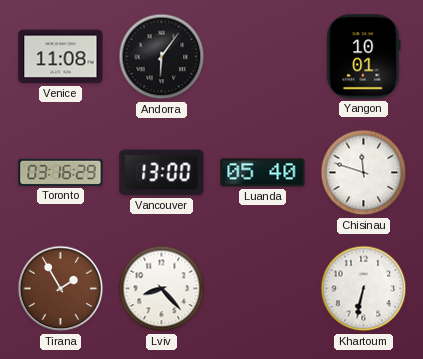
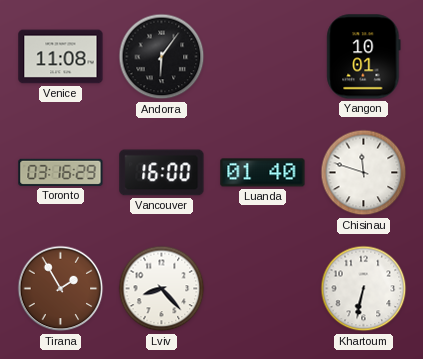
Vancouver: 13:00 -> 16:00
Luanda: 05:40 -> 01:40
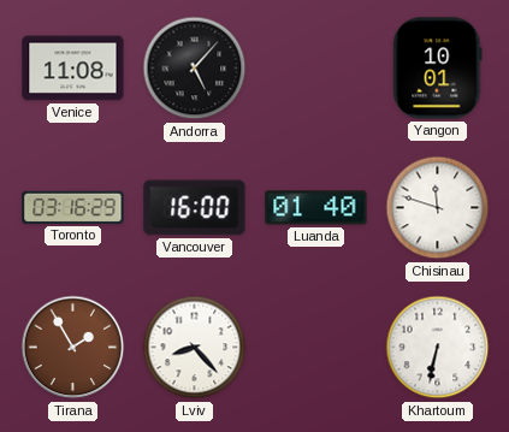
Andorra: 6:06 -> 5:07
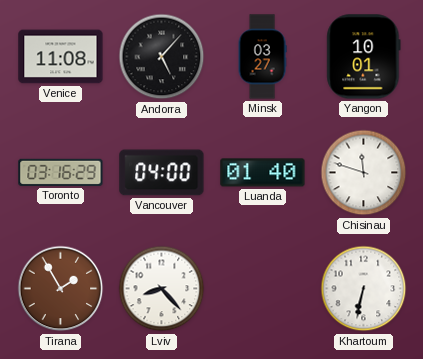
Minsk: none -> 03:27
Vancouver: 16:00 -> 04:00
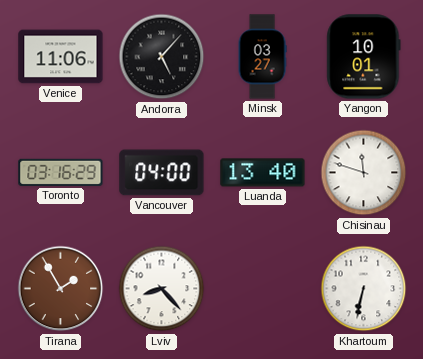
Venice: 11:08 -> 11:06
Luanda: 01:40 -> 13:40
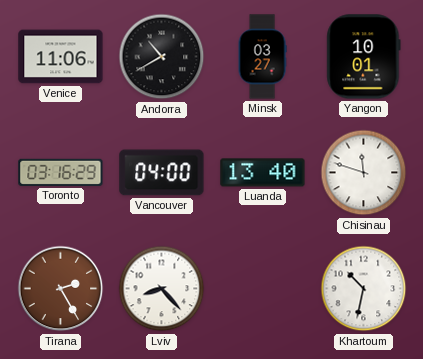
Andorra: 5:07 -> 10:40
Tirana: 1:55 -> 2:25
Khartoum: 6:32 -> 10:32
